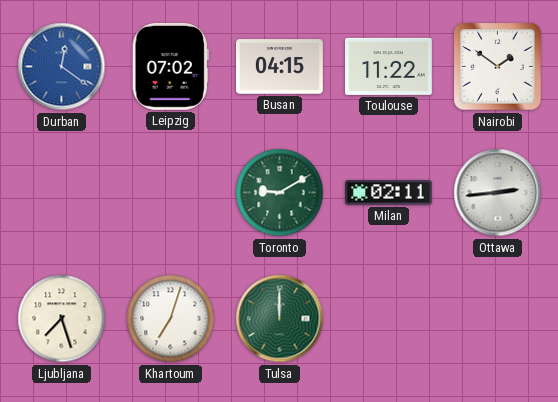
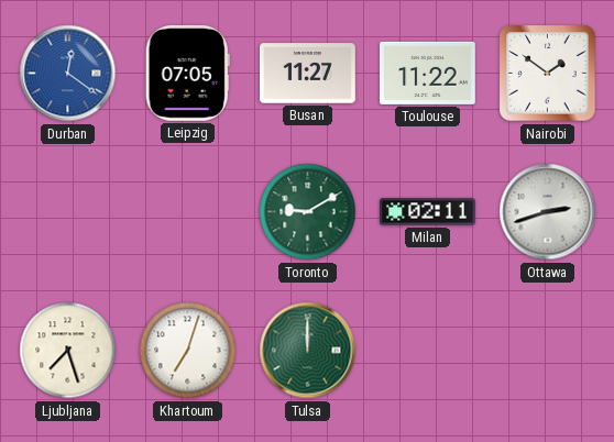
Leipzig: 07:02 -> 07:05
Busan: 04:15 -> 11:27
Ottawa: 2:44 -> 2:42
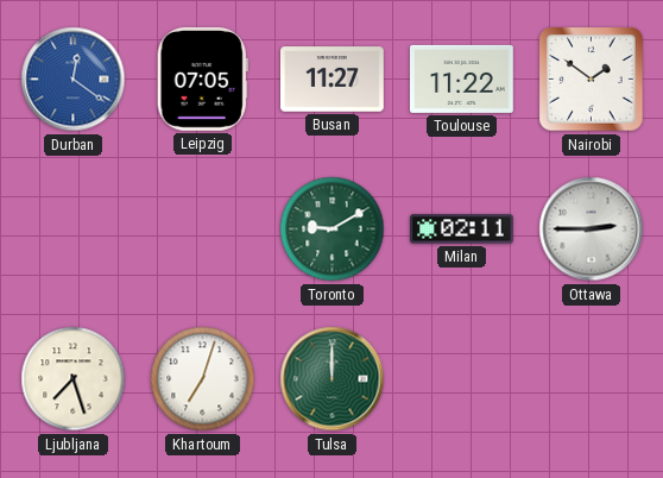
Ottawa: 2:42 -> 2:45
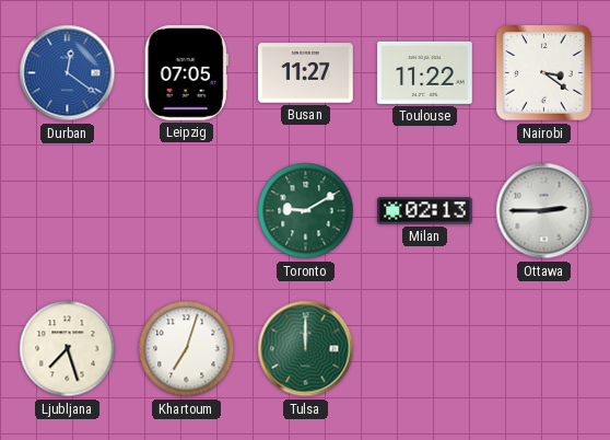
Nairobi: 1:51 -> 3:21
Milan: 02:11 -> 02:13
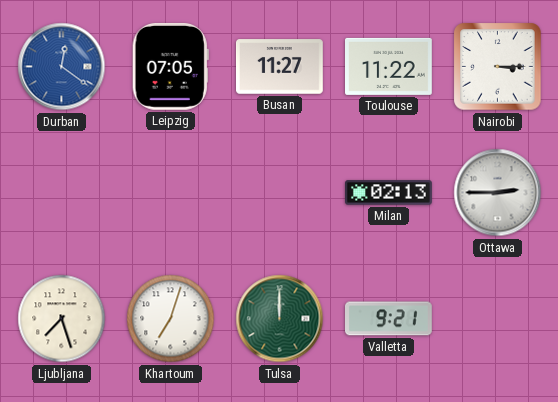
Nairobi: 3:21 -> 3:15
Toronto: 9:10 -> none
Valletta: none -> 9:21
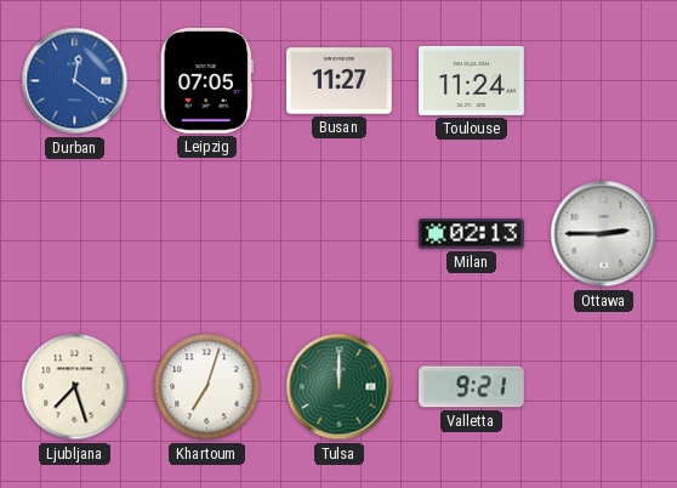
Toulouse: 11:22 -> 11:24
Nairobi: 3:15 -> none
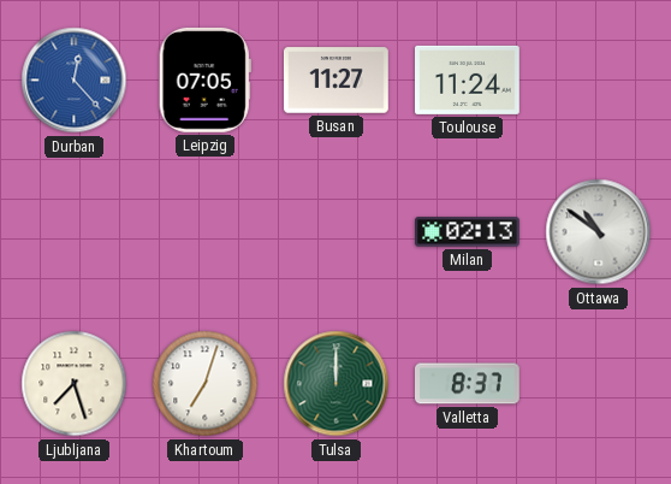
Durban: 12:21 -> 12:23
Ottawa: 2:45 -> 10:51
Valletta: 9:21 -> 8:37
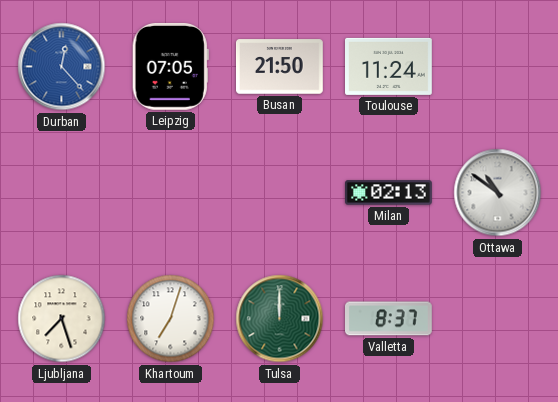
Busan: 11:27 -> 21:50
